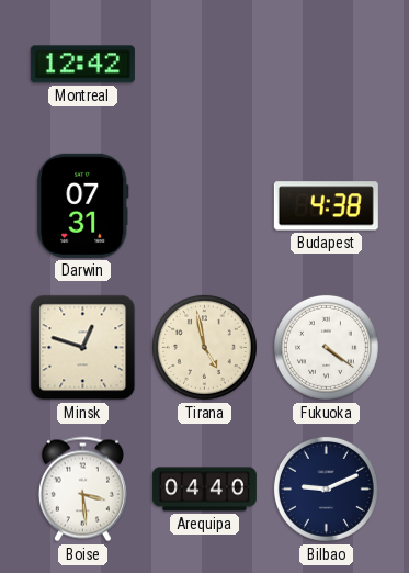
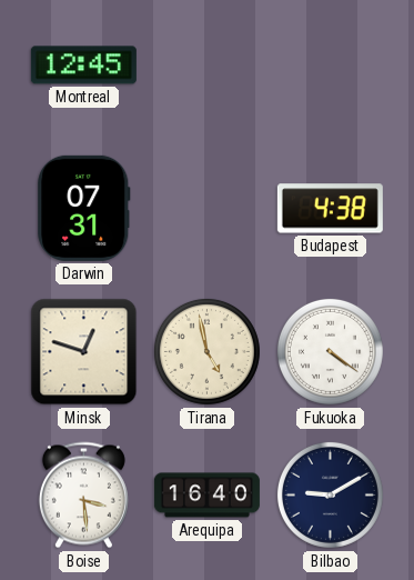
Montreal: 12:42 -> 12:45
Arequipa: 04:40 -> 16:40
Bilbao: 9:11 -> 9:10
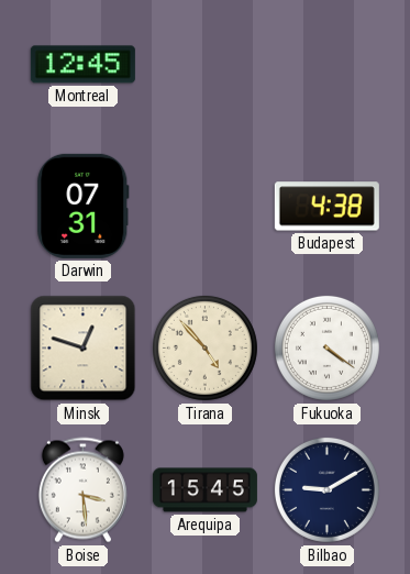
Tirana: 4:58 -> 4:53
Arequipa: 16:40 -> 15:45
